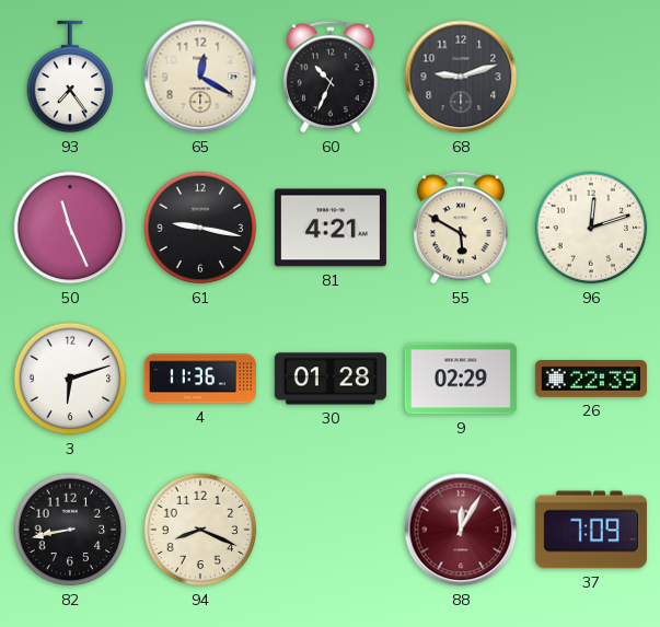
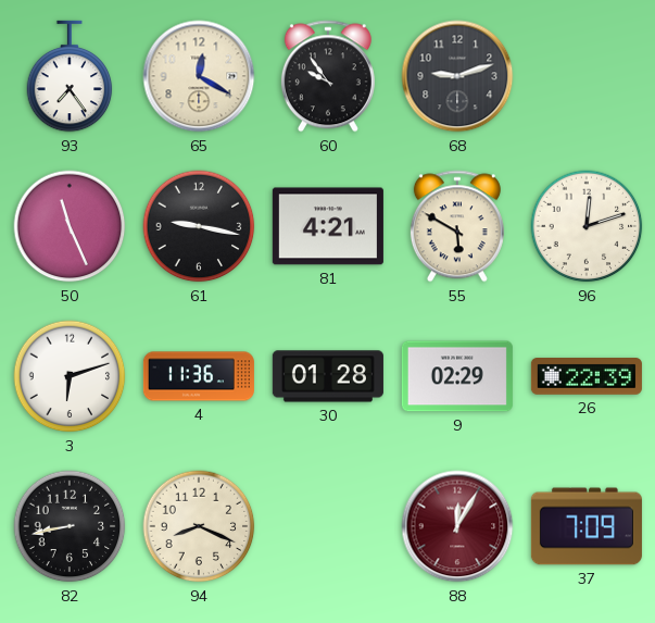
60: 10:34 -> 9:54
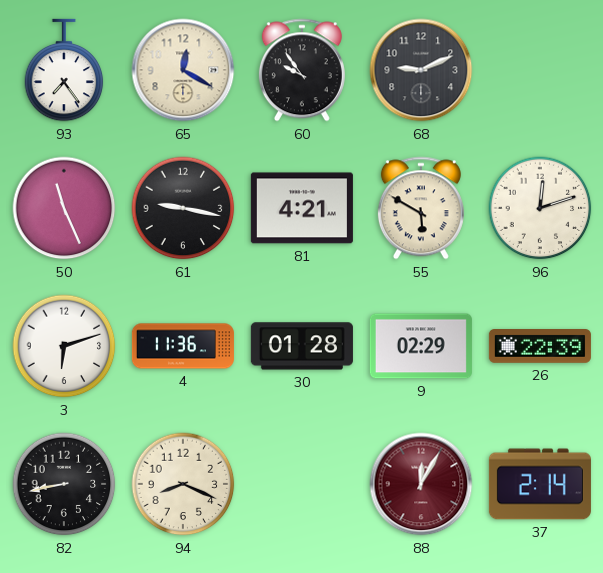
68: 9:12 -> 9:11
37: 7:09 -> 2:14
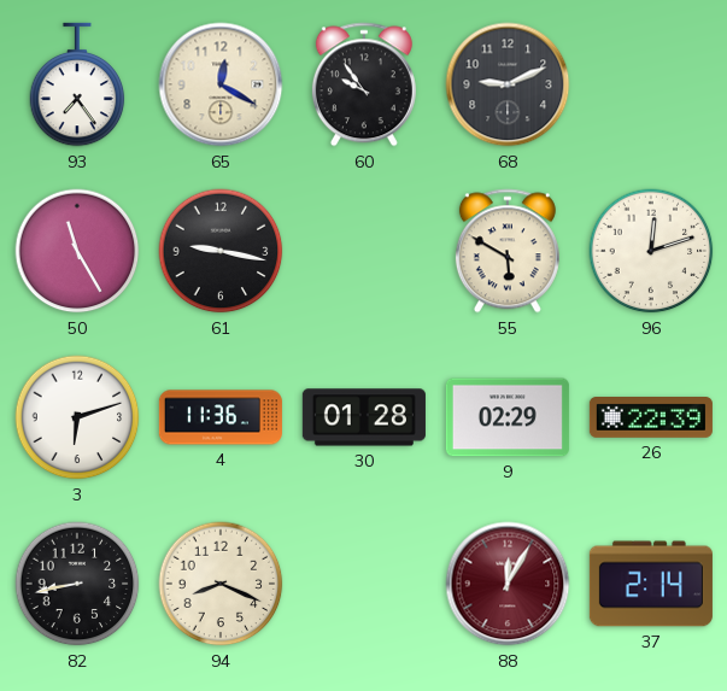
50: 11:26 -> 11:25
81: 4:21 -> none
